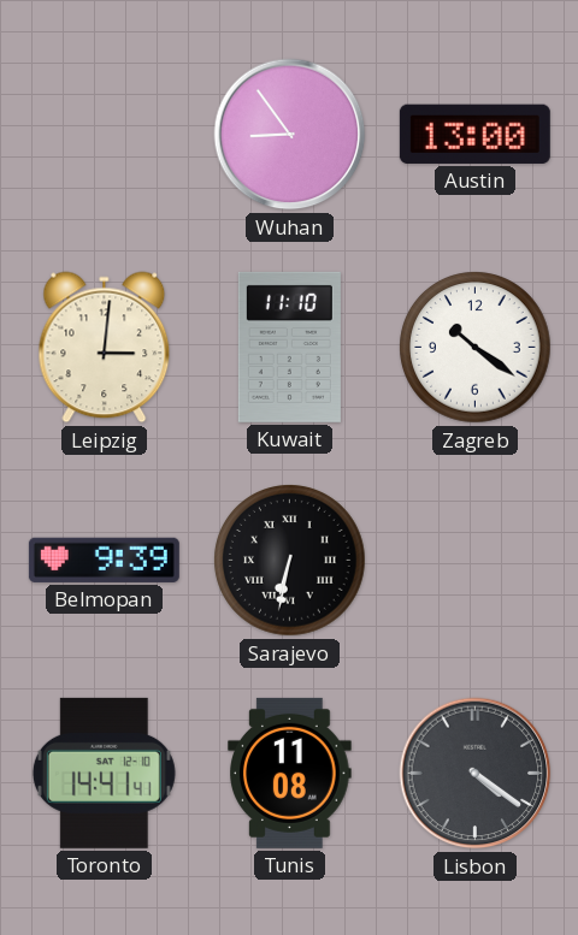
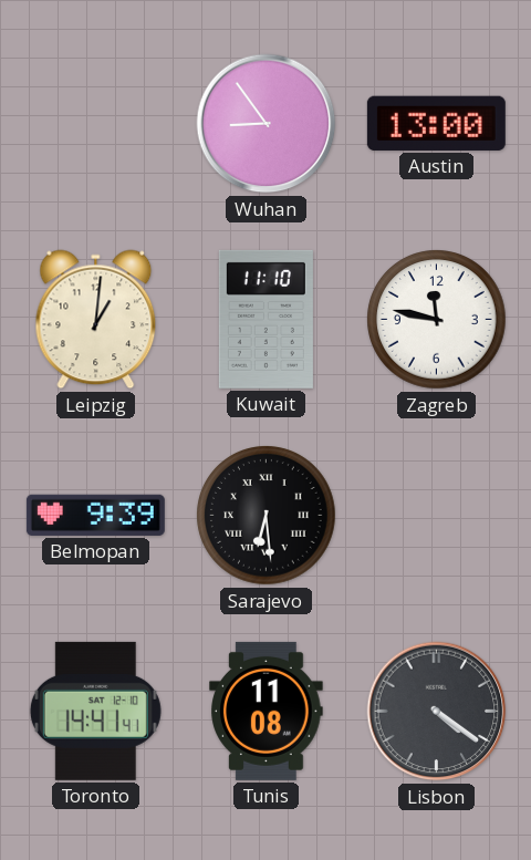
Leipzig: 3:01 -> 1:01
Zagreb: 10:21 -> 11:47
Sarajevo: 6:32 -> 6:29
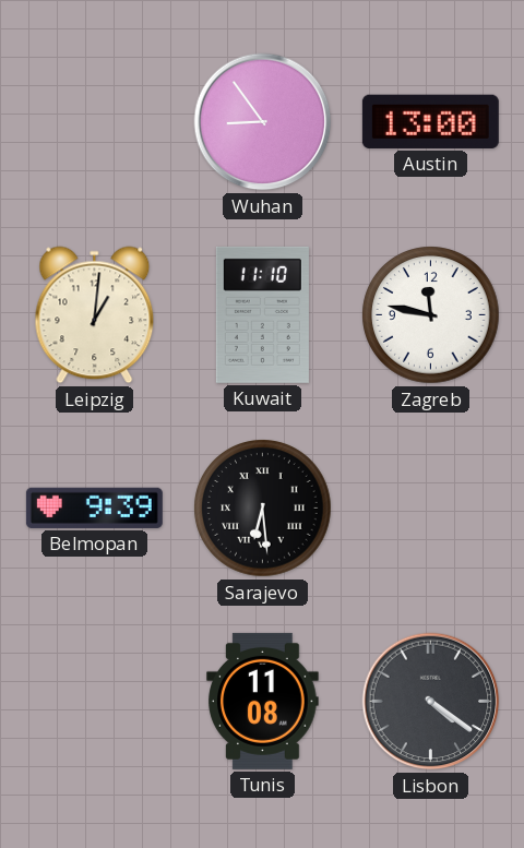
Toronto: 14:41 -> none
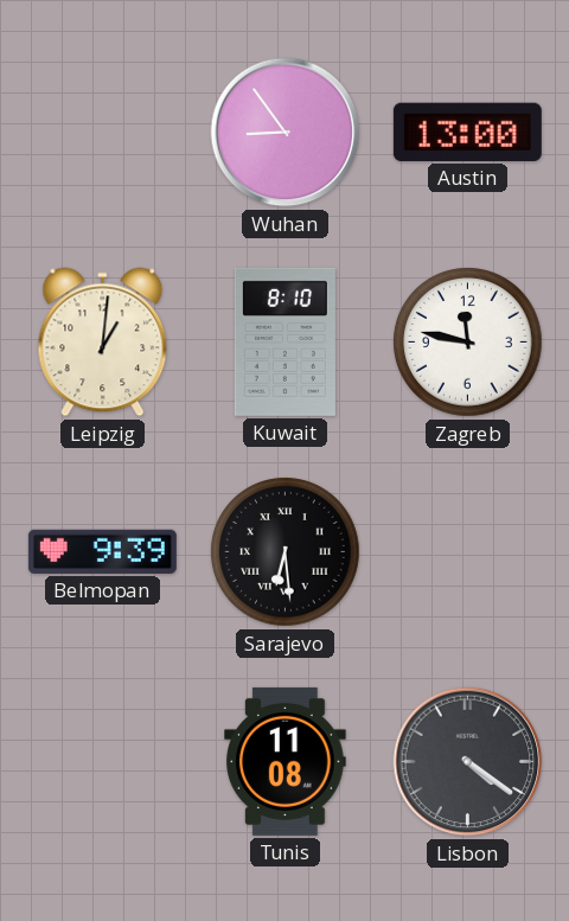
Kuwait: 11:10 -> 8:10
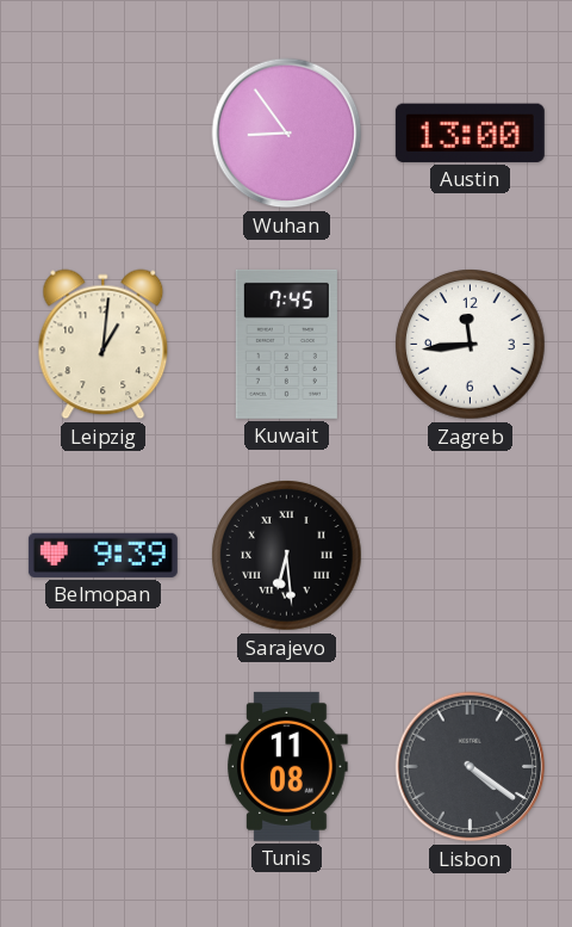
Kuwait: 8:10 -> 7:45
Zagreb: 11:47 -> 11:44
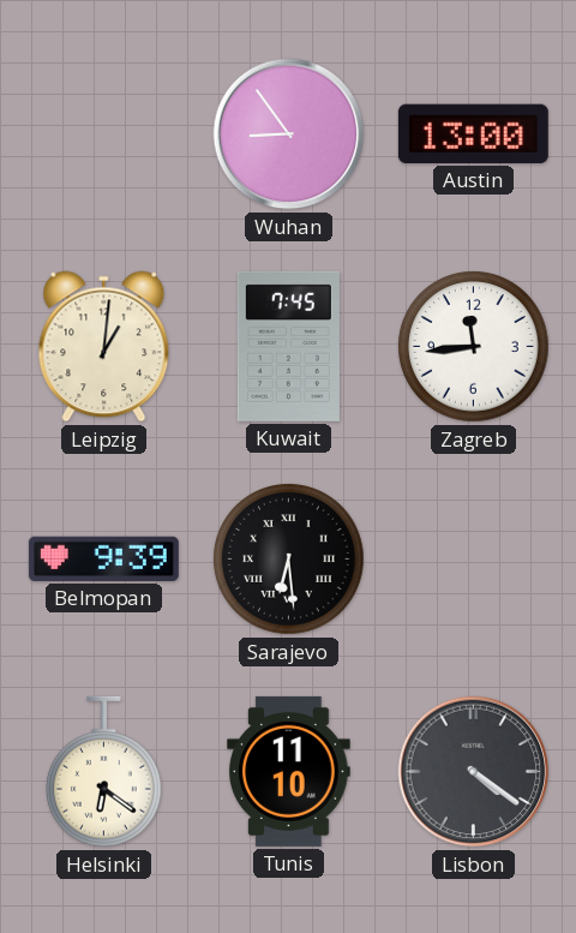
Helsinki: none -> 6:21
Tunis: 11:08 -> 11:10
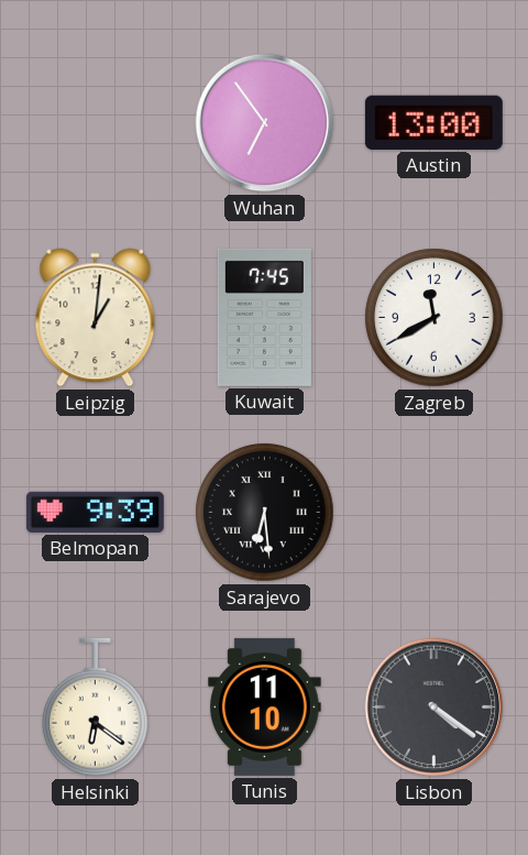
Wuhan: 8:54 -> 6:54
Zagreb: 11:44 -> 11:40
